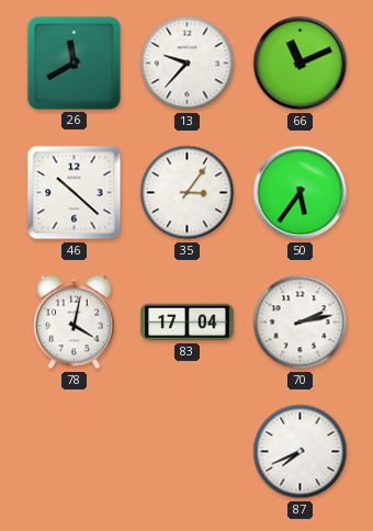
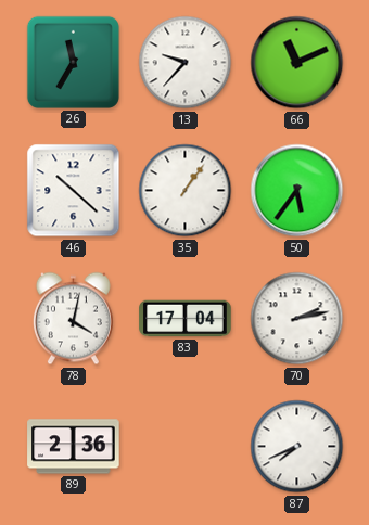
26: 11:40 -> 11:35
35: 3:06 -> 1:06
89: none -> 2:36
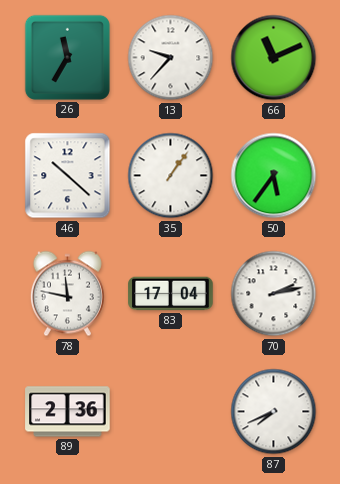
78: 4:02 -> 11:47
